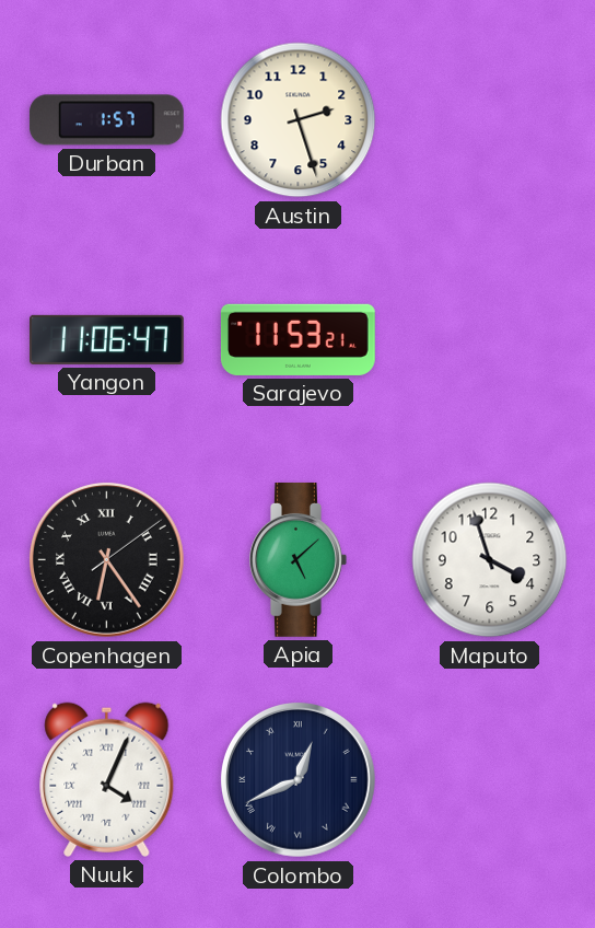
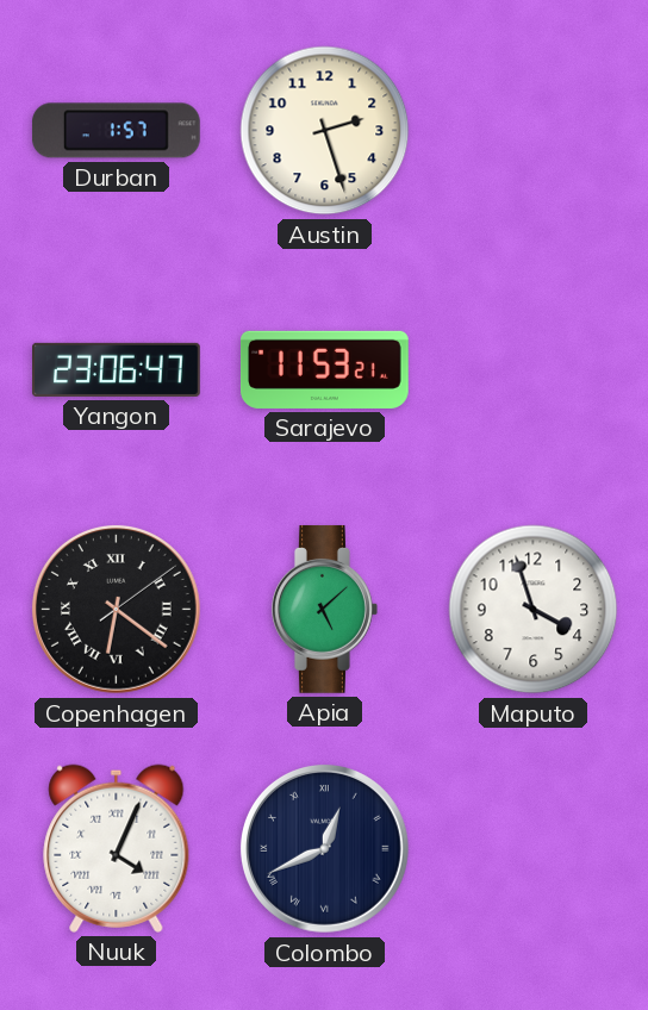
Yangon: 11:06 -> 23:06
Copenhagen: 6:24 -> 6:21
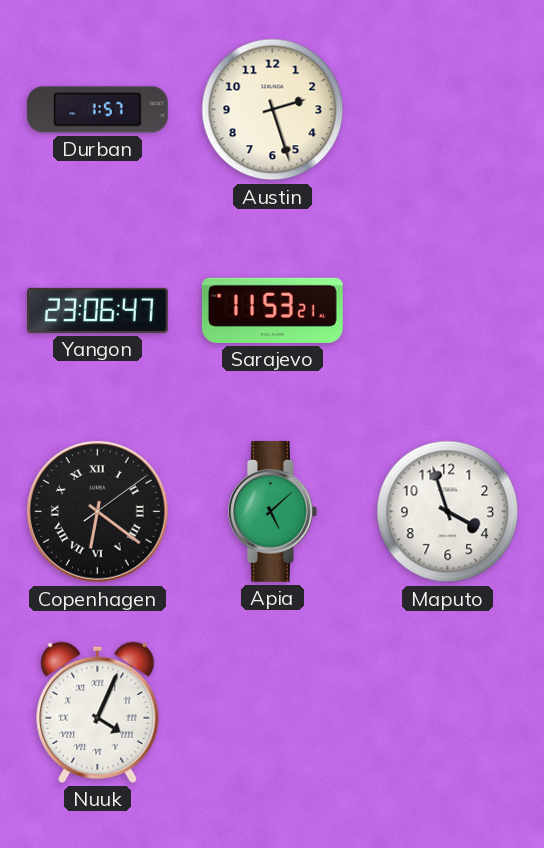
Colombo: 12:41 -> none
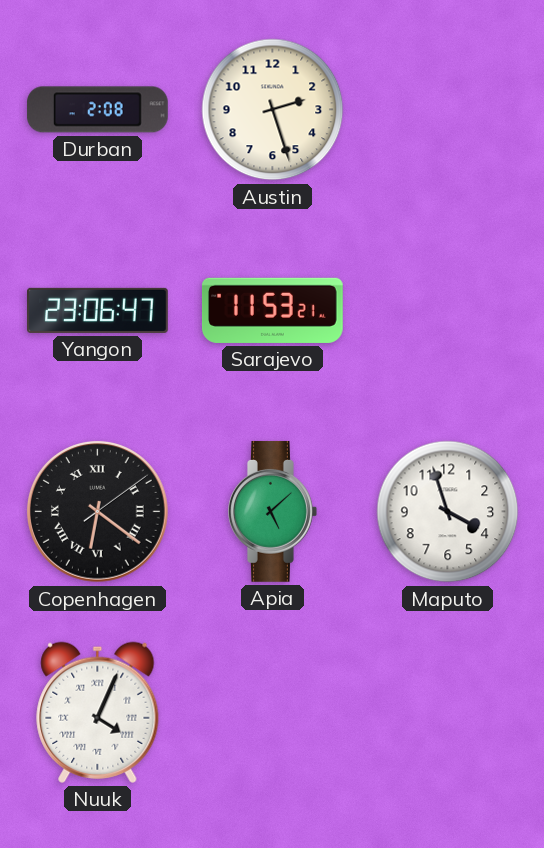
Durban: 1:57 -> 2:08
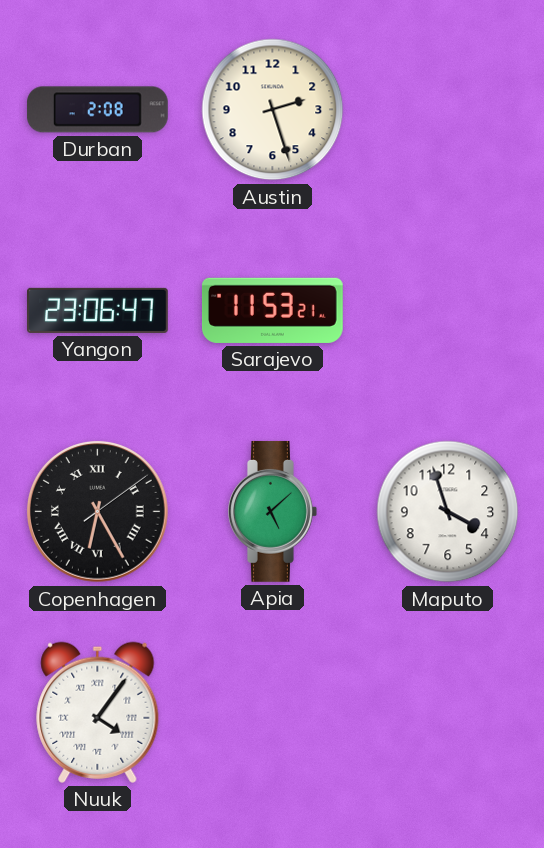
Copenhagen: 6:21 -> 6:25
Nuuk: 4:04 -> 4:06
